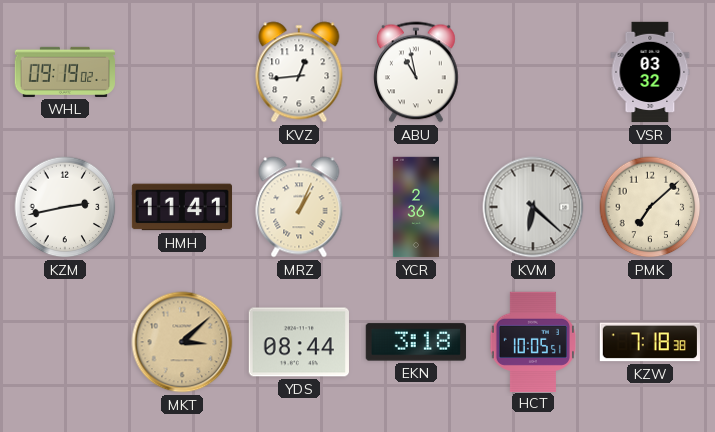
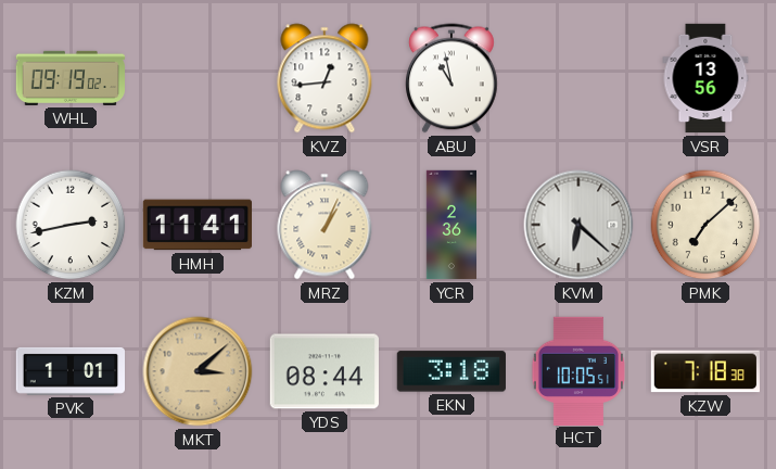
VSR: 03:32 -> 13:56
PVK: none -> 1:01
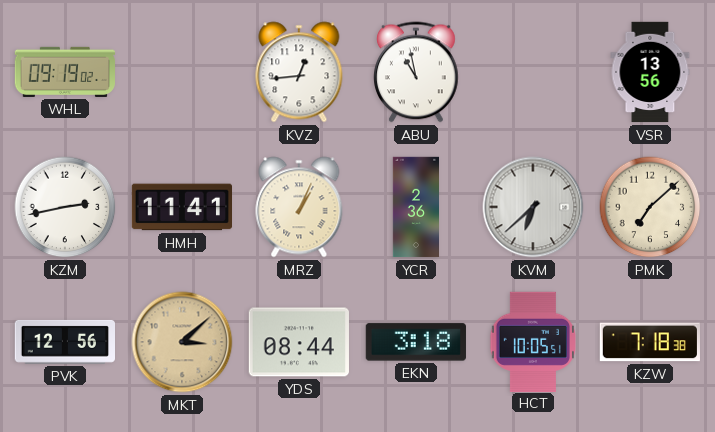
KVM: 6:22 -> 6:38
PVK: 1:01 -> 12:56
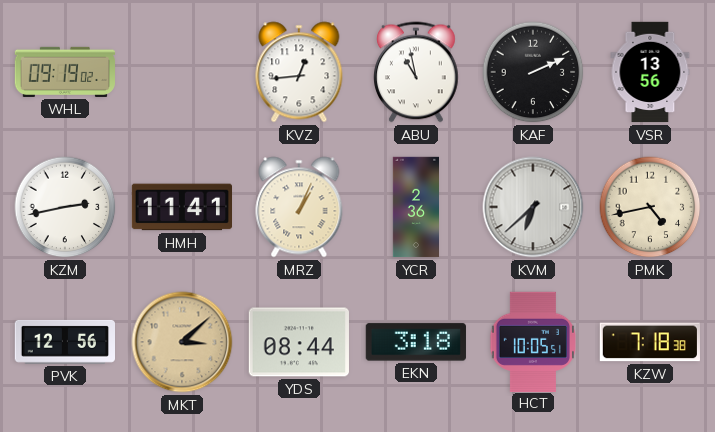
KAF: none -> 2:11
PMK: 7:08 -> 4:43
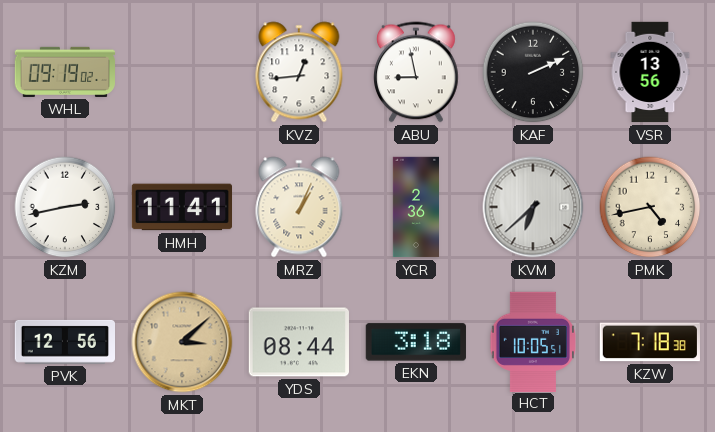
ABU: 10:58 -> 8:58
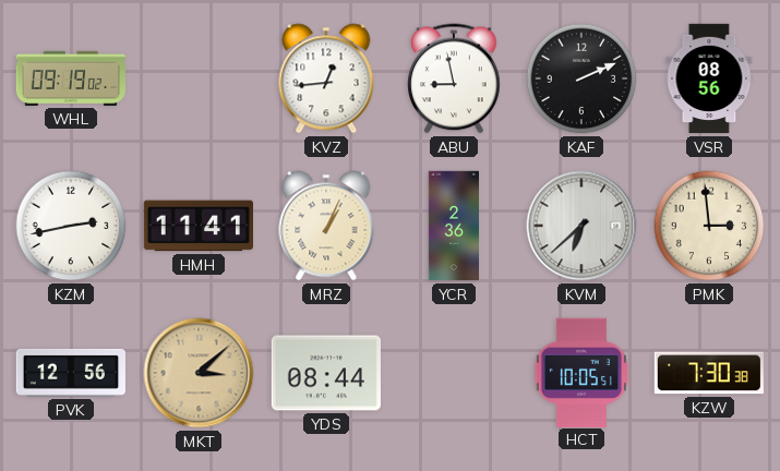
VSR: 13:56 -> 08:56
PMK: 4:43 -> 2:59
EKN: 3:18 -> none
KZW: 7:18 -> 7:30
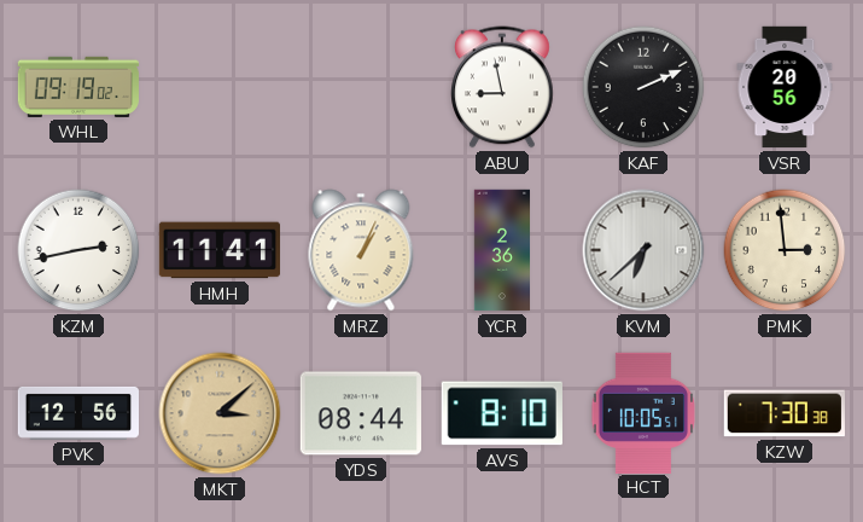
KVZ: 12:44 -> none
VSR: 08:56 -> 20:56
AVS: none -> 8:10
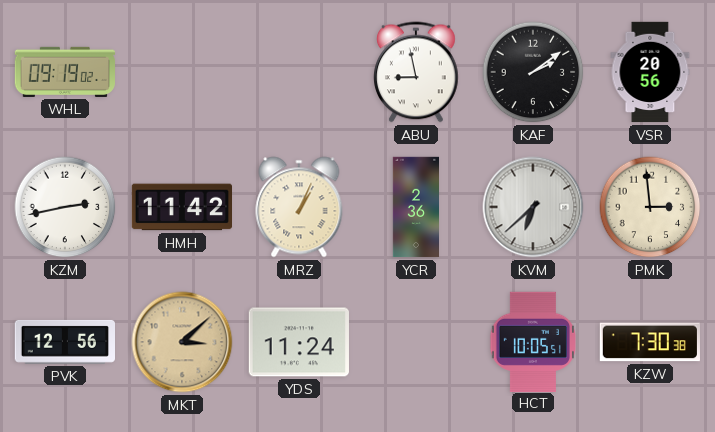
KAF: 2:11 -> 2:09
HMH: 11:41 -> 11:42
YDS: 08:44 -> 11:24
AVS: 8:10 -> none
